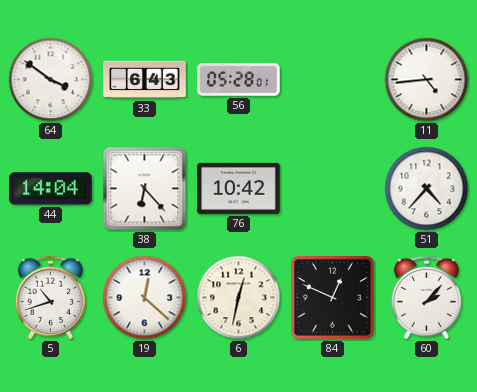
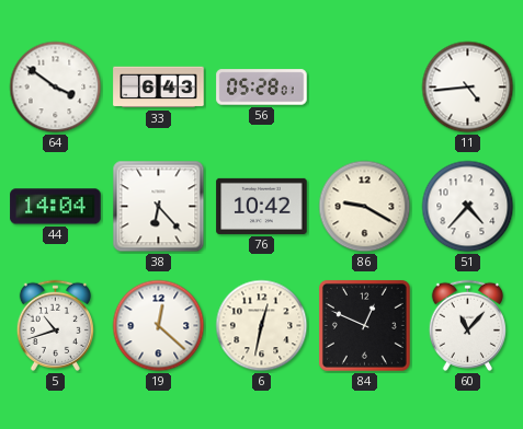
86: none -> 9:20
60: 2:07 -> 11:07
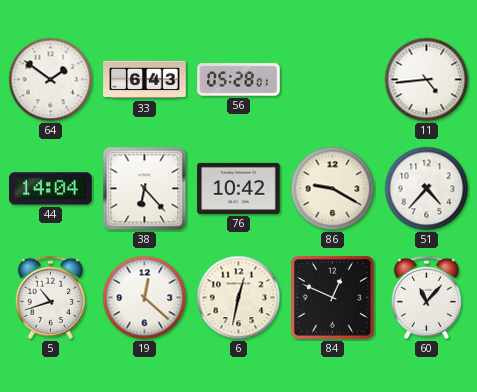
64: 3:51 -> 1:51
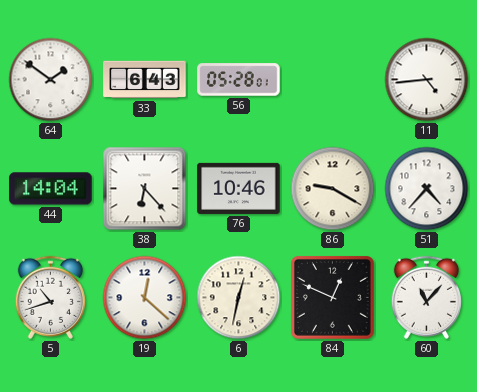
76: 10:42 -> 10:46
